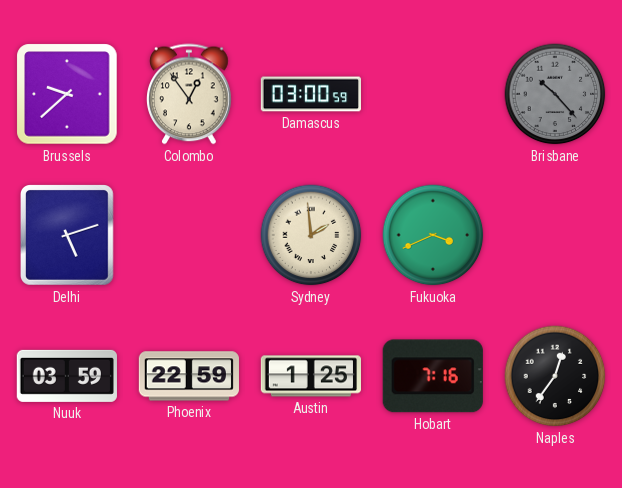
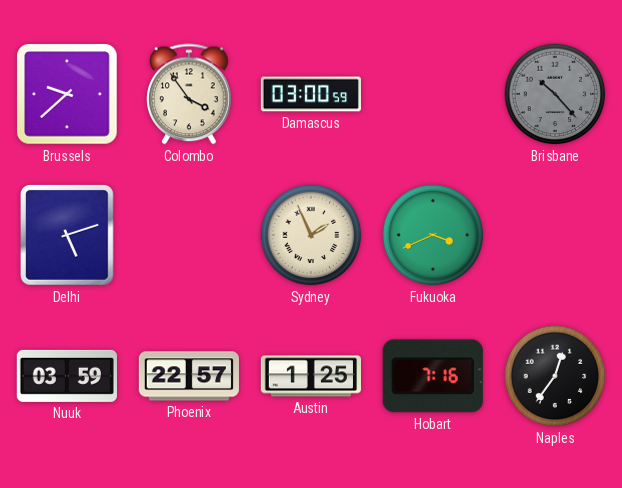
Colombo: 12:54 -> 3:54
Sydney: 1:59 -> 1:56
Phoenix: 22:59 -> 22:57
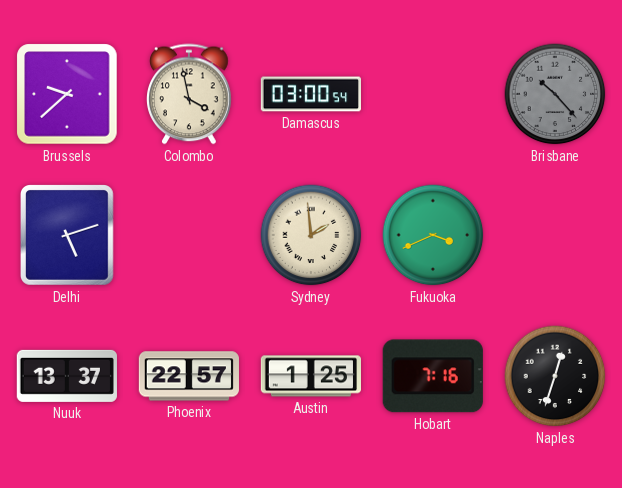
Colombo: 3:54 -> 3:58
Damascus: 03:00:59 -> 03:00:54
Sydney: 1:56 -> 1:59
Nuuk: 03:59 -> 13:37
Naples: 12:36 -> 12:33
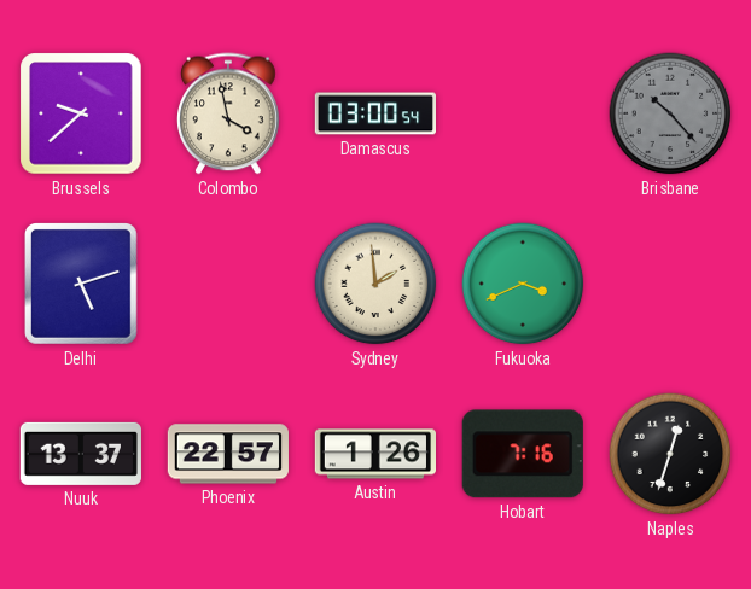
Austin: 1:25 -> 1:26
